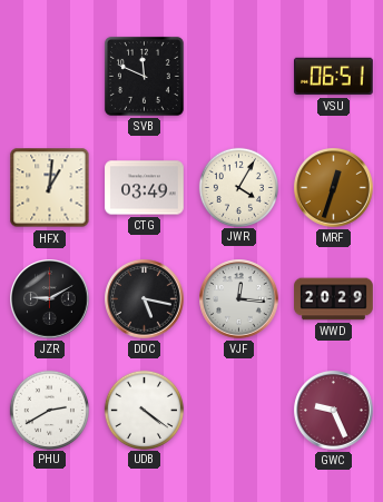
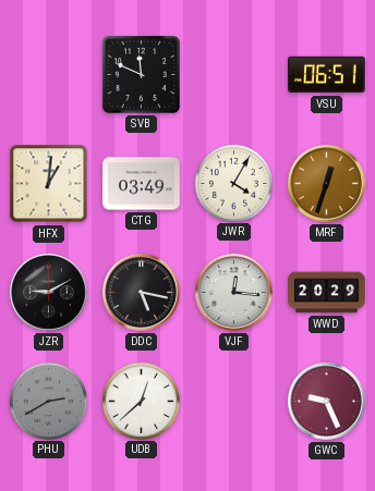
PHU dial: white -> grey
UDB: 4:21 -> 12:38
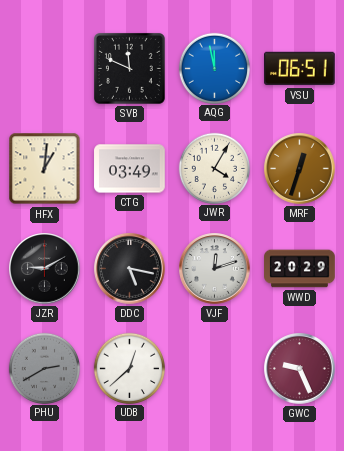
AQG: none -> 11:58
VJF: 12:16 -> 12:12
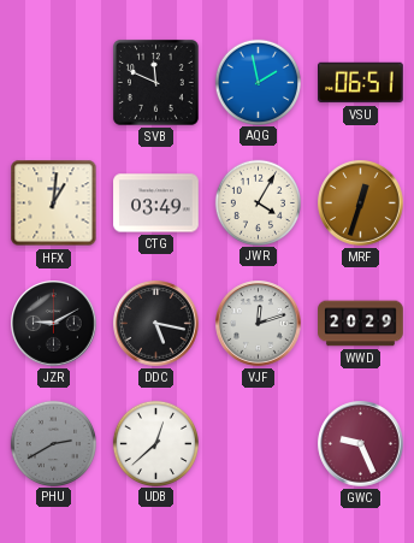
AQG: 11:58 -> 1:58
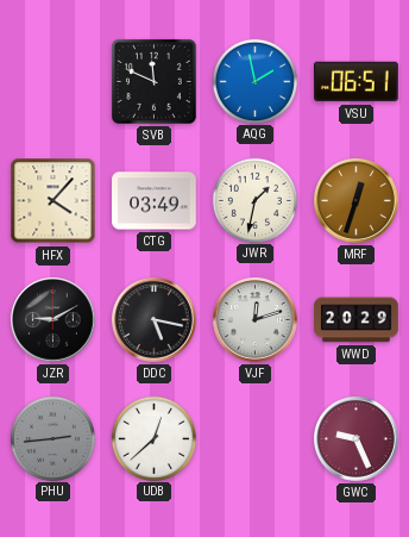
HFX: 1:01 -> 4:07
JWR: 4:05 -> 1:32
PHU: 2:40 -> 2:44
